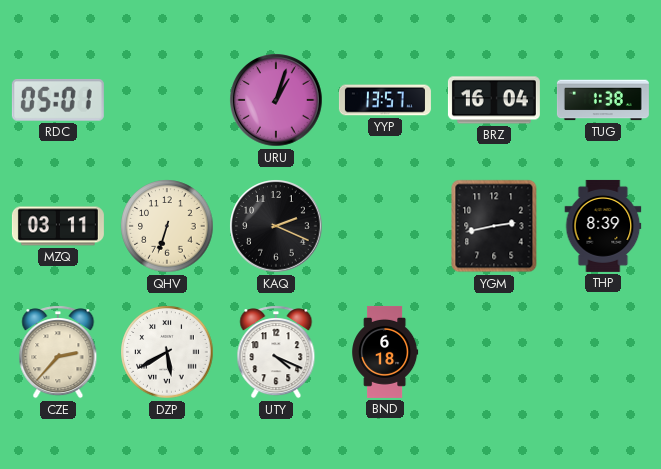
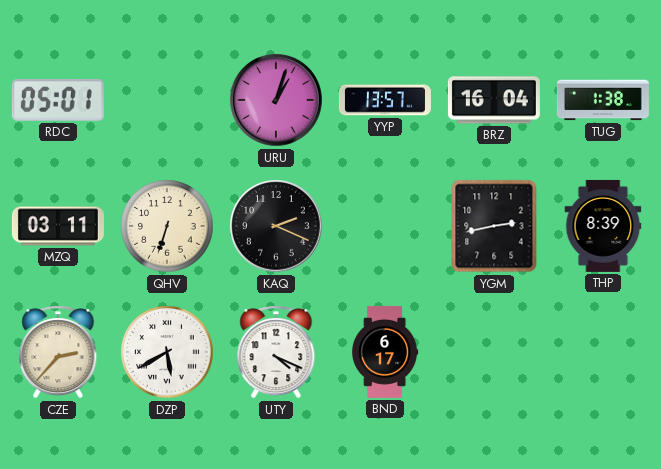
BND: 6:18 -> 6:17
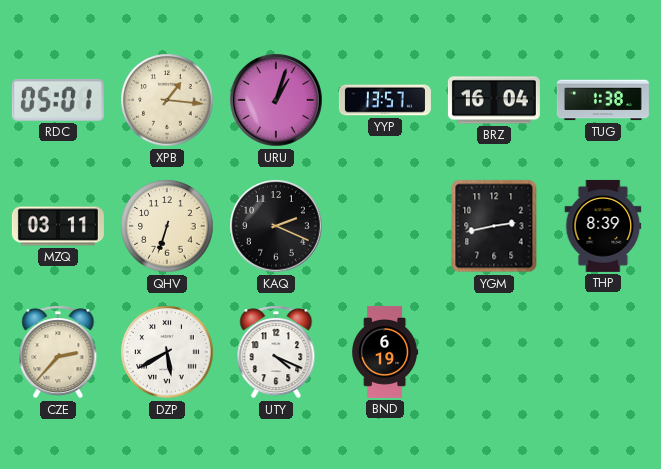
XPB: none -> 1:16
BND: 6:17 -> 6:19
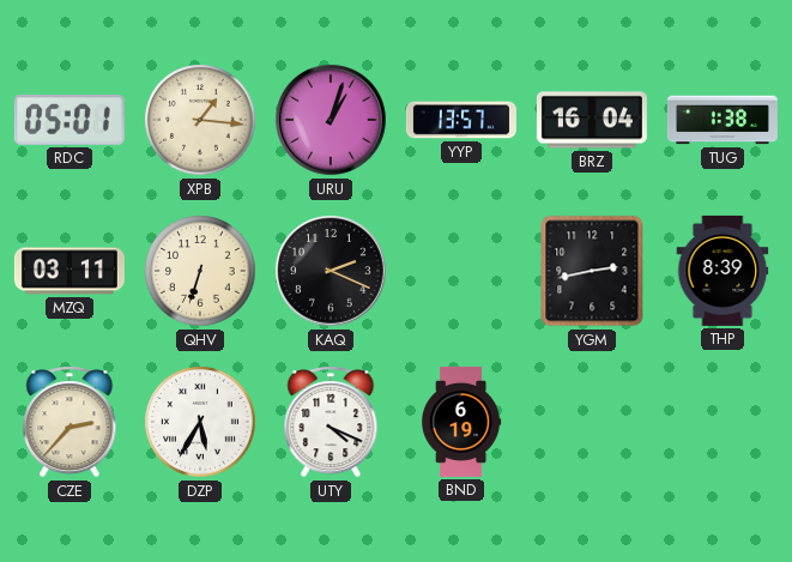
DZP: 5:40 -> 5:35
